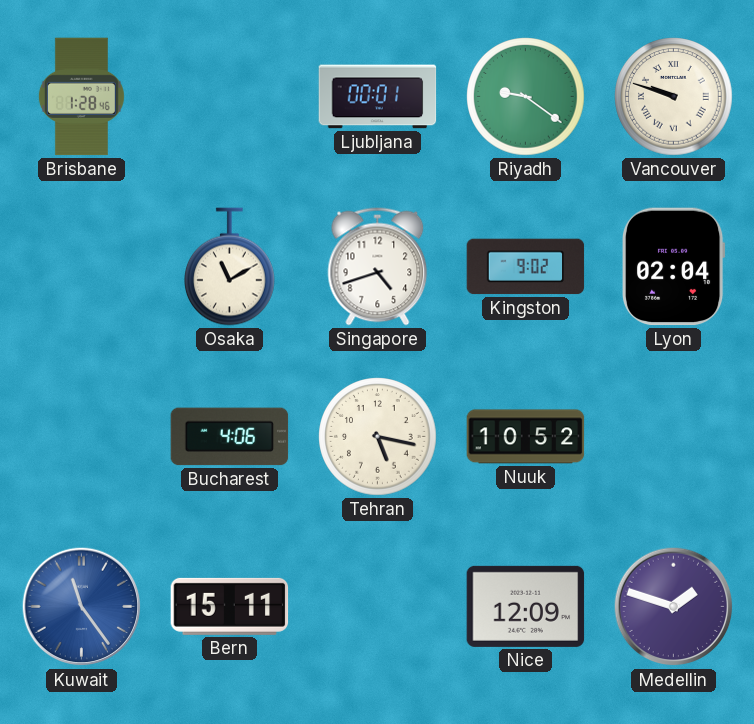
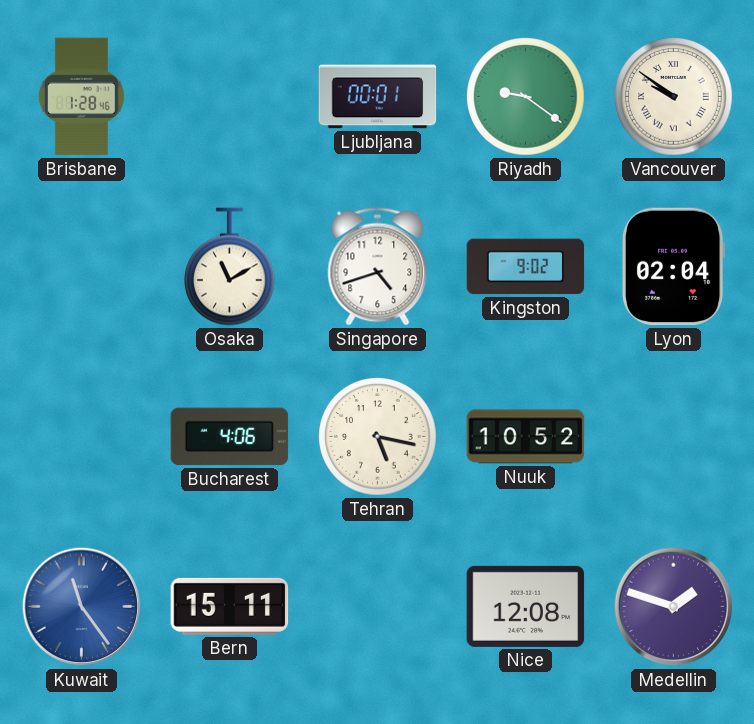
Vancouver: 9:48 -> 9:51
Nice: 12:09 -> 12:08
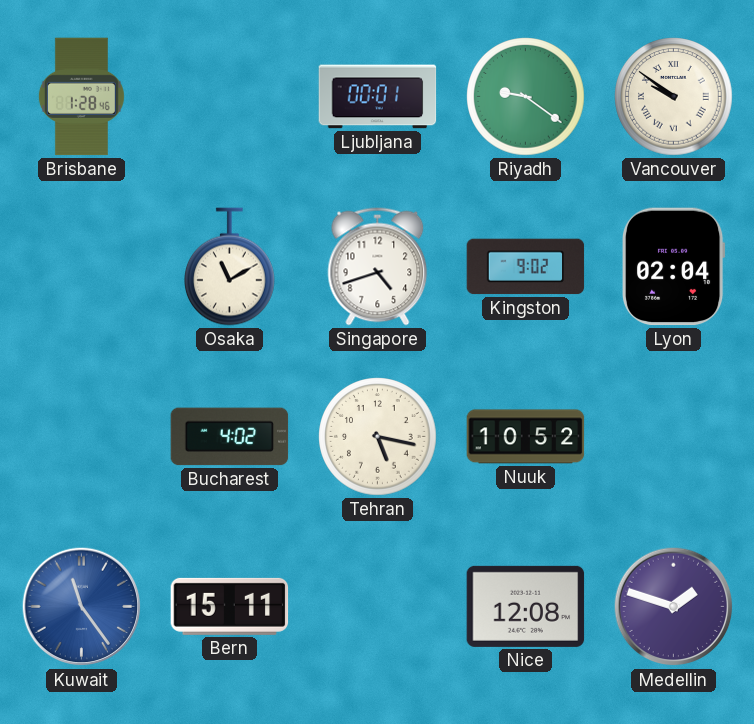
Bucharest: 4:06 -> 4:02
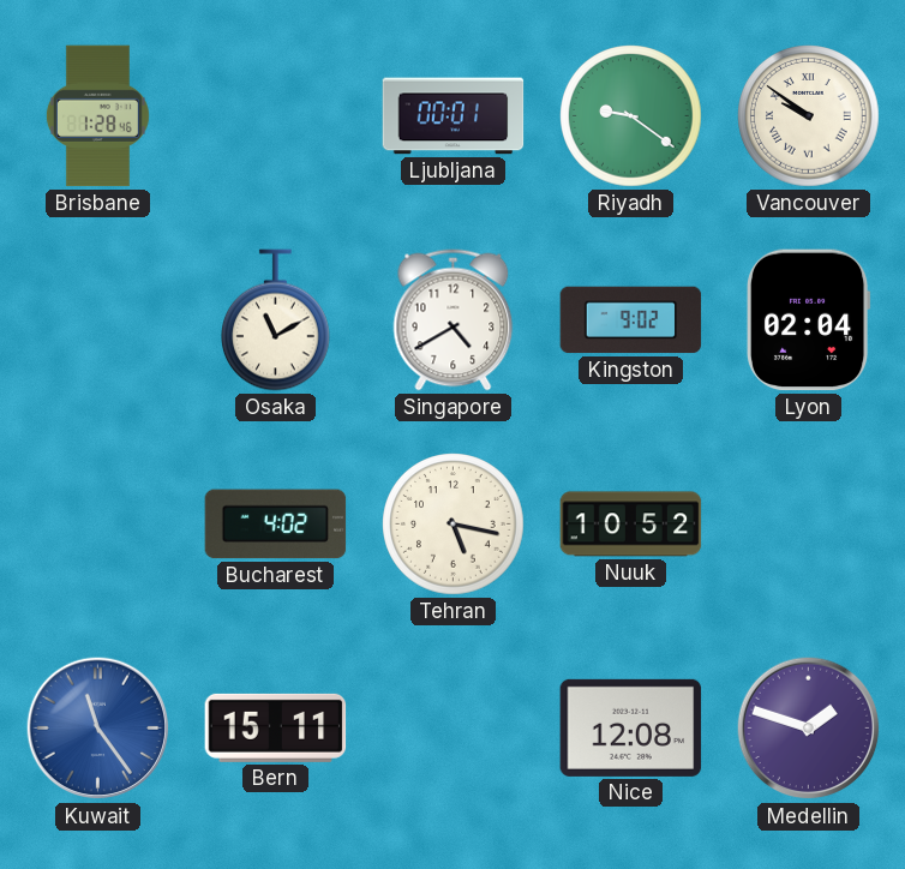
Singapore: 4:42 -> 4:40
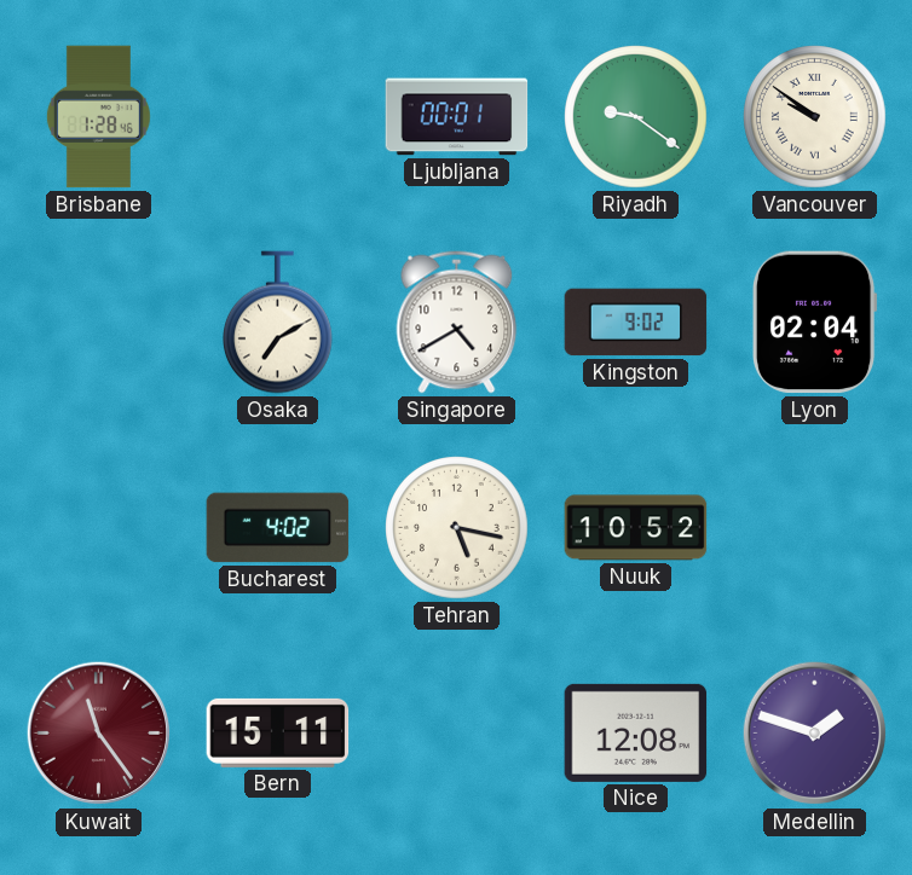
Osaka: 11:10 -> 7:10
Kuwait dial: blue -> burgundy
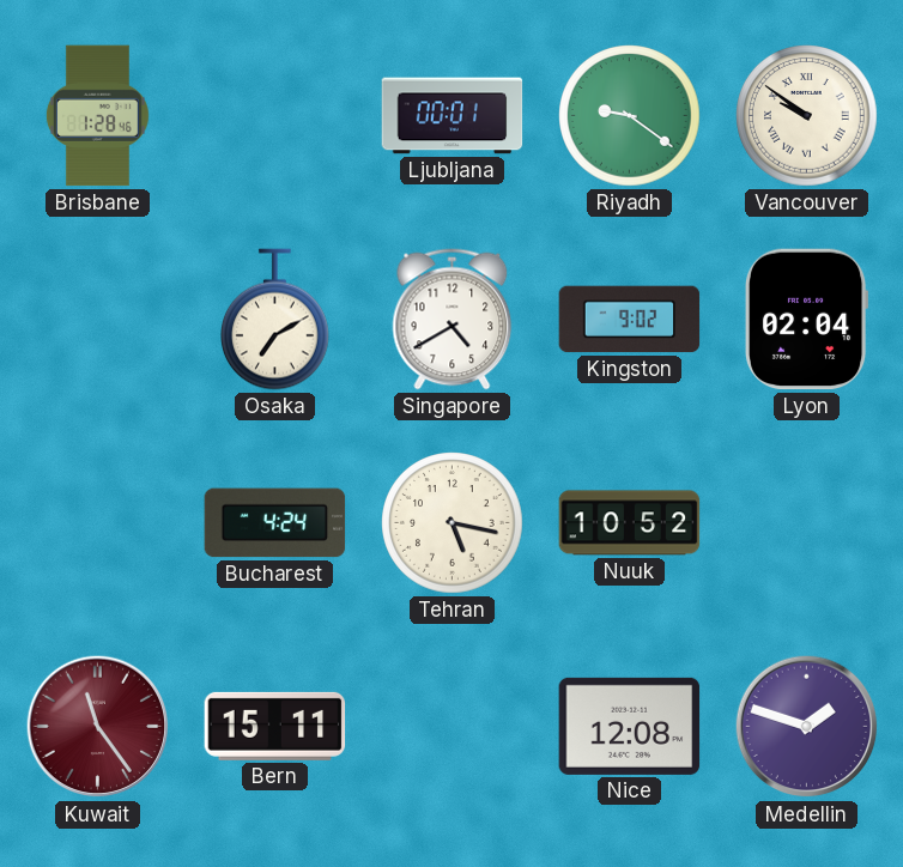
Bucharest: 4:02 -> 4:24
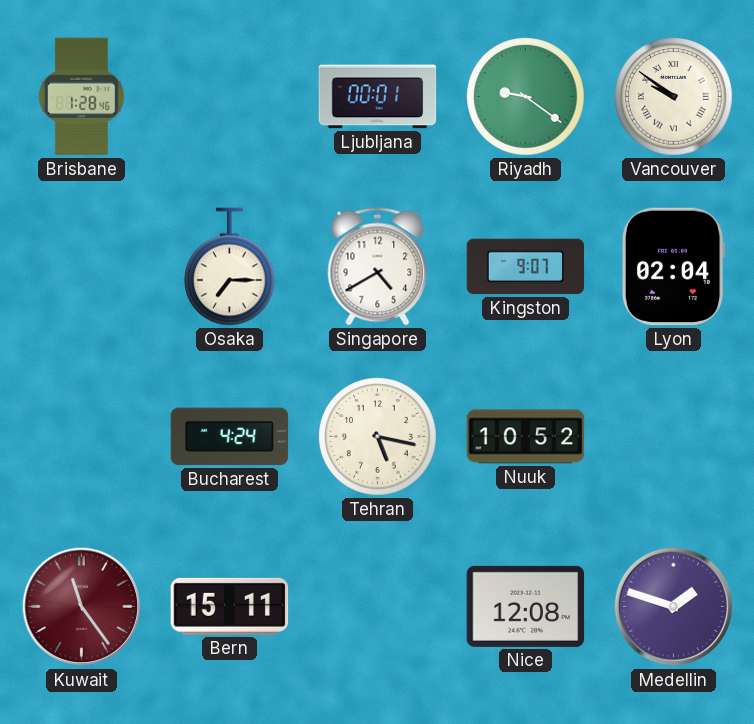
Osaka: 7:10 -> 7:15
Kingston: 9:02 -> 9:07
